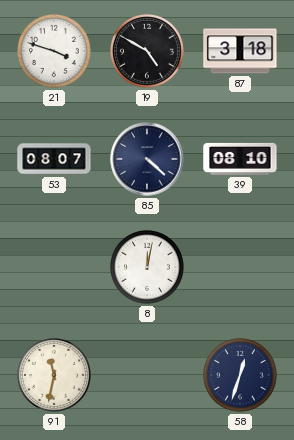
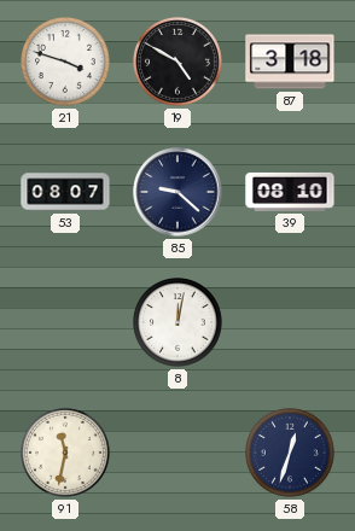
85: 4:22 -> 9:22
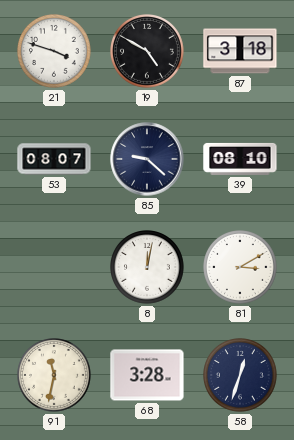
81: none -> 3:10
68: none -> 3:28
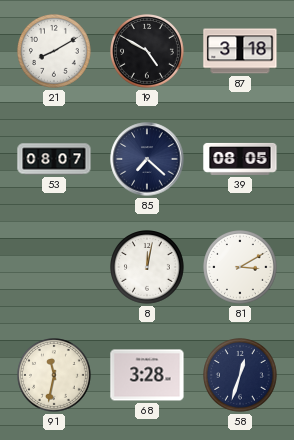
21: 3:48 -> 8:10
85: 9:22 -> 7:22
39: 08:10 -> 08:05
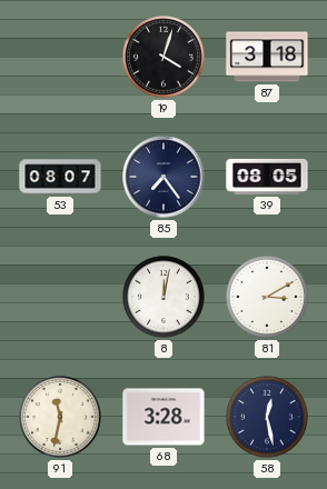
21: 8:10 -> none
19: 4:50 -> 4:03
85: 7:22 -> 7:24
58: 12:33 -> 12:28
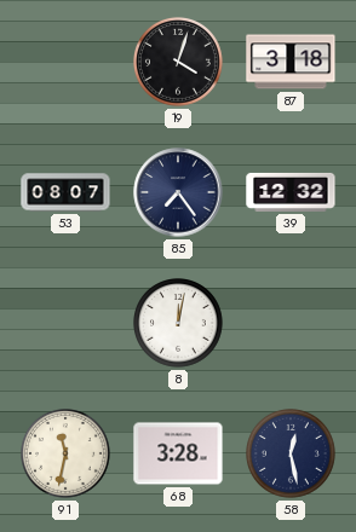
39: 08:05 -> 12:32
81: 3:10 -> none
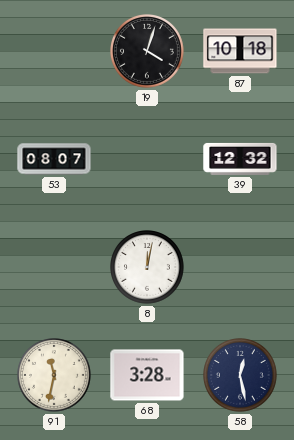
87: 3:18 -> 10:18
85: 7:24 -> none
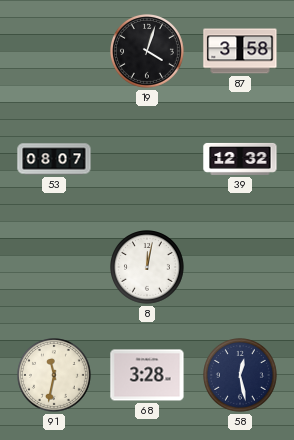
87: 10:18 -> 3:58
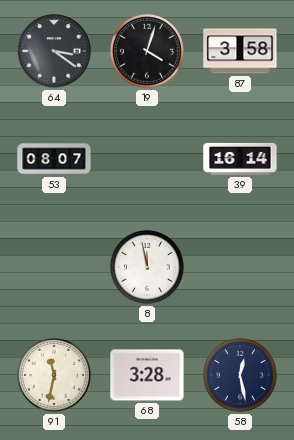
64: none -> 3:21
39: 12:32 -> 16:14
8: 12:02 -> 11:58
